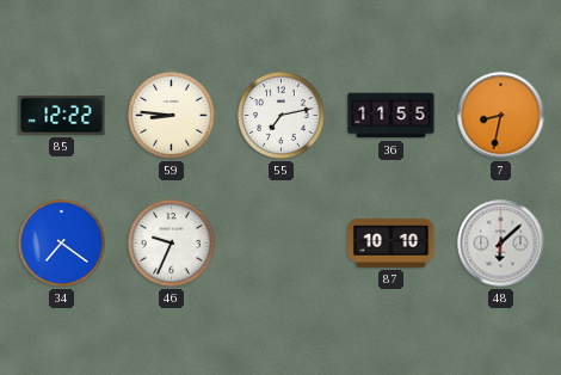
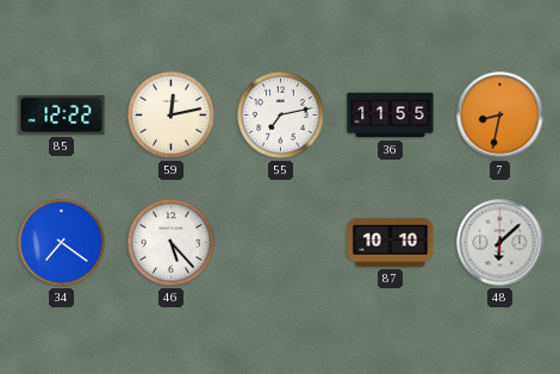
59: 8:46 -> 12:13
46: 9:34 -> 5:23
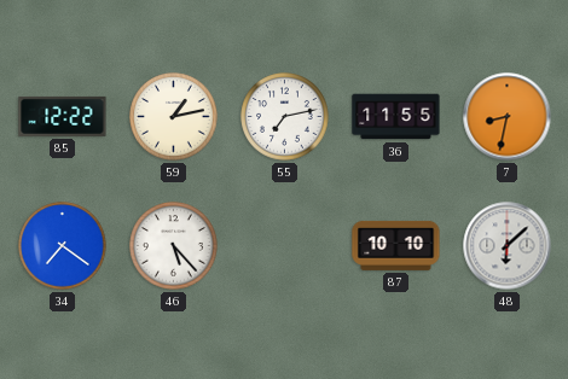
59: 12:13 -> 1:13
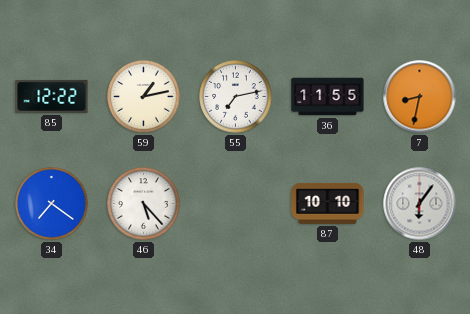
48: 6:08 -> 6:06
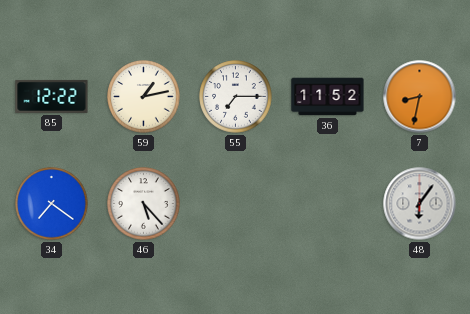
55: 7:13 -> 7:15
36: 11:55 -> 11:52
87: 10:10 -> none
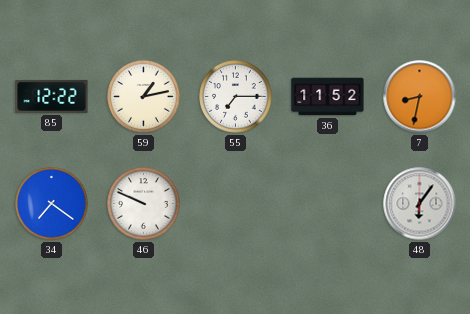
46: 5:23 -> 9:49
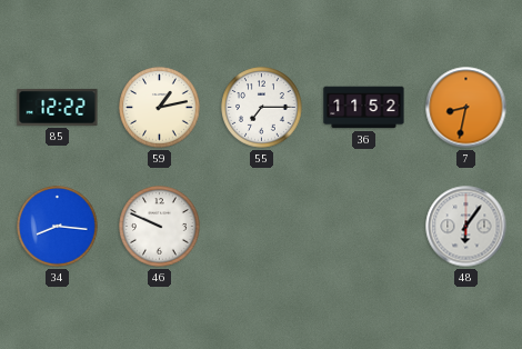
34: 7:21 -> 8:16
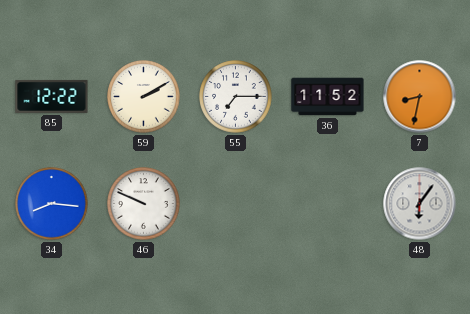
59: 1:13 -> 2:10
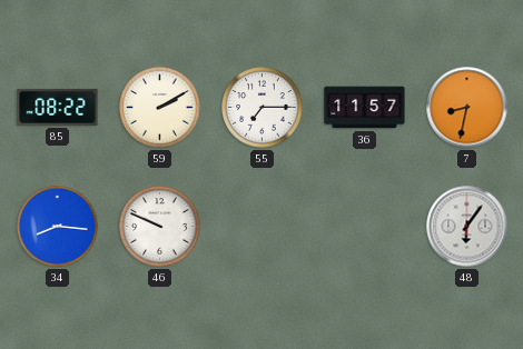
85: 12:22 -> 08:22
36: 11:52 -> 11:57
